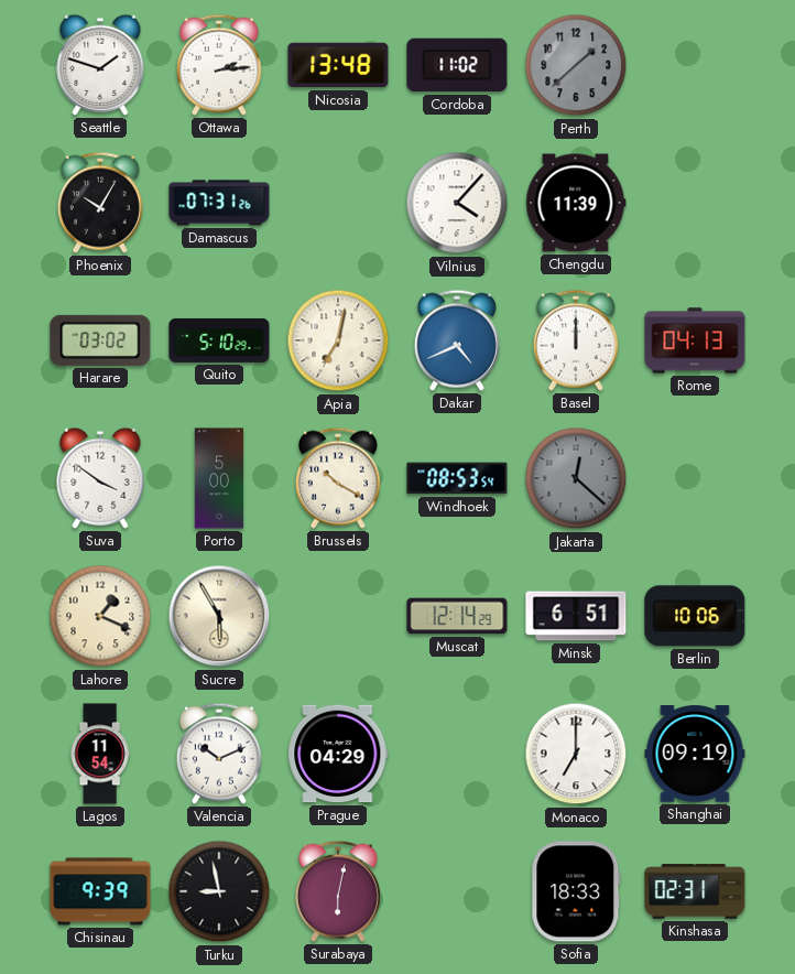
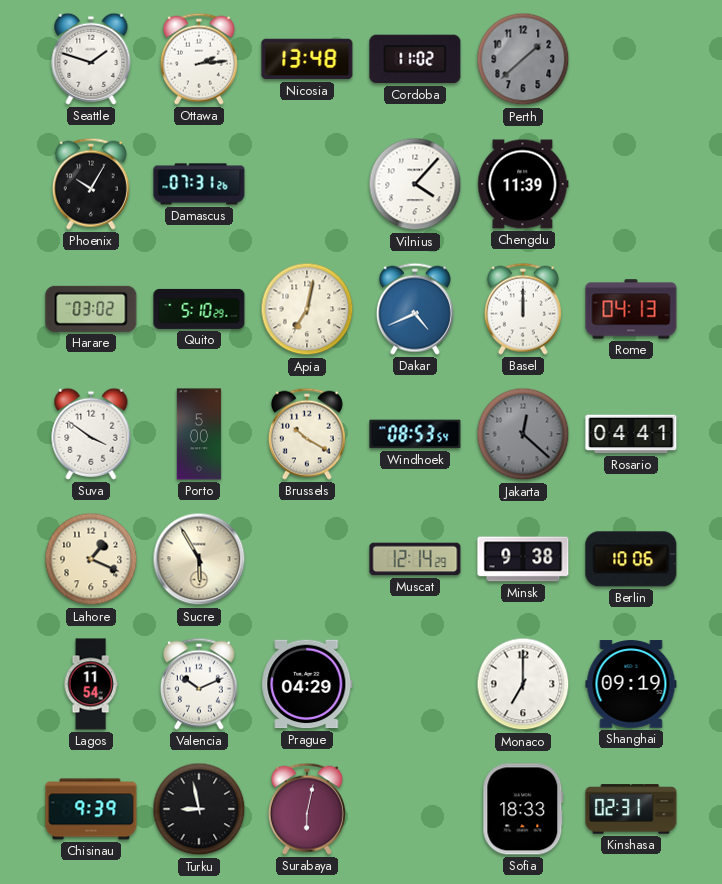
Rosario: none -> 04:41
Minsk: 6:51 -> 9:38
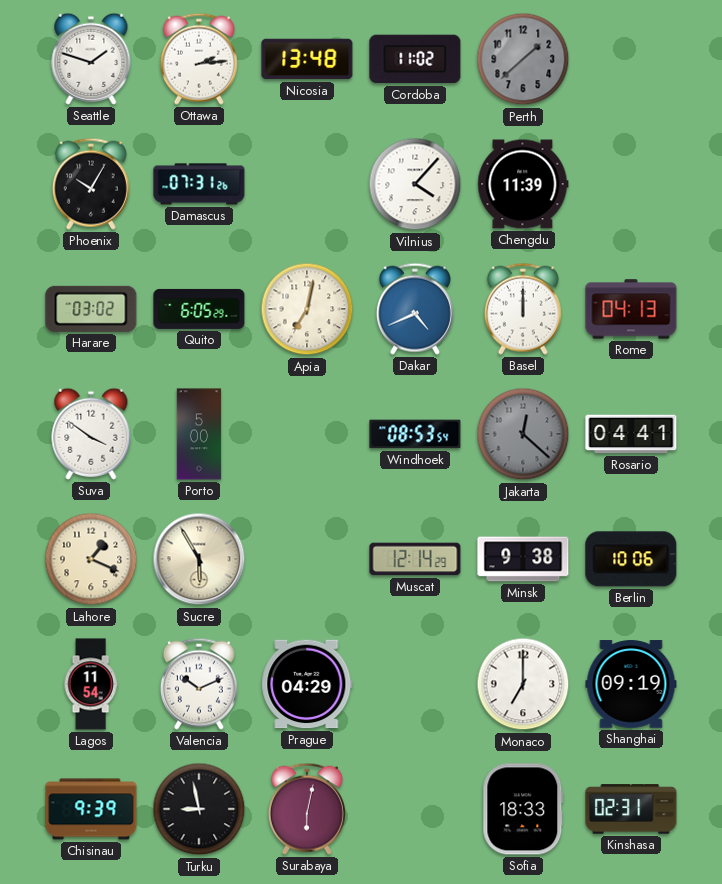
Quito: 5:10 -> 6:05
Brussels: 10:20 -> none
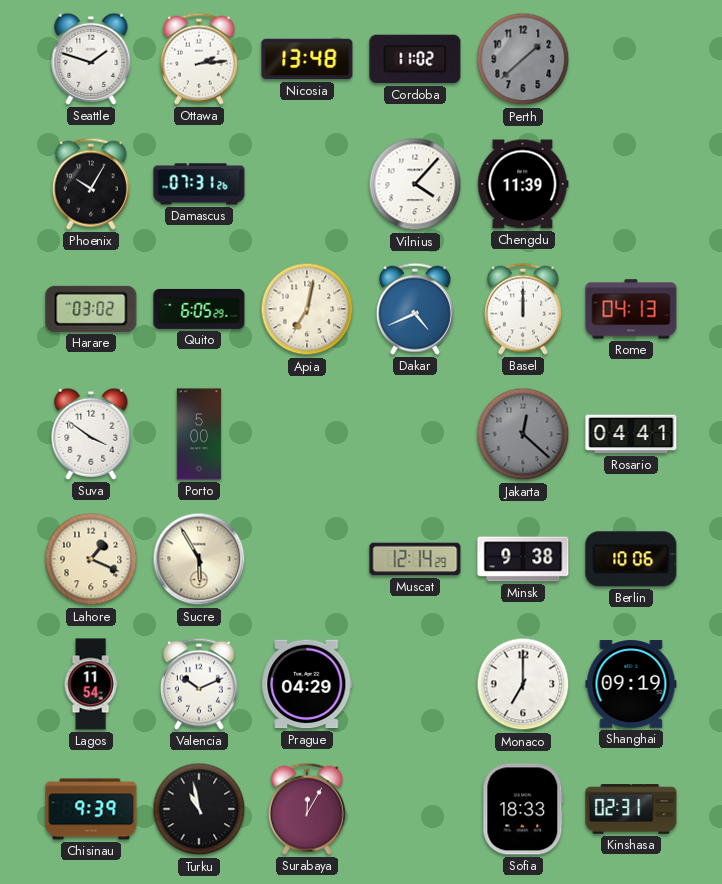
Windhoek: 08:53 -> none
Turku: 8:58 -> 10:58
Surabaya: 6:02 -> 12:05
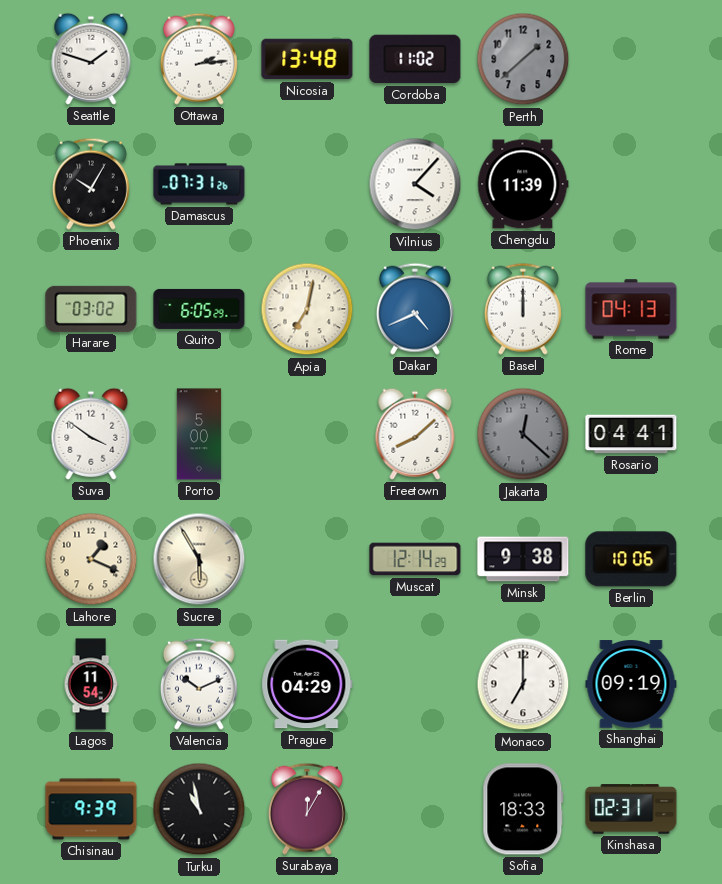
Freetown: none -> 8:08
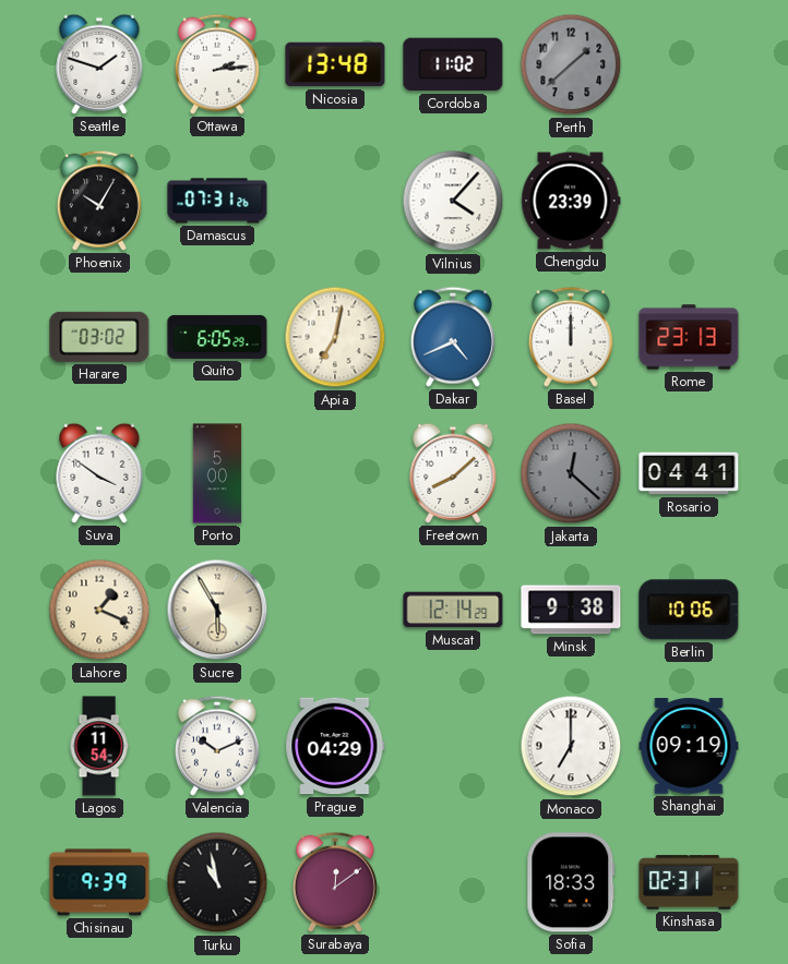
Chengdu: 11:39 -> 23:39
Rome: 04:13 -> 23:13
Surabaya: 12:05 -> 12:09
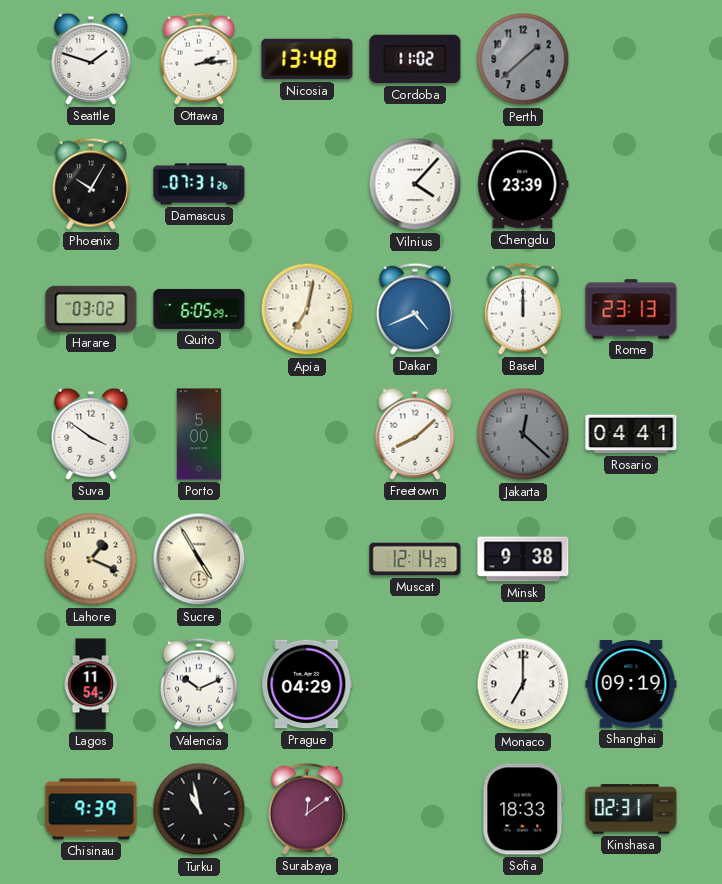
Sucre: 5:55 -> 4:55
Berlin: 10:06 -> none
